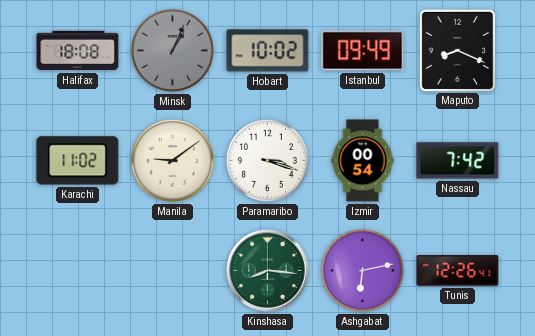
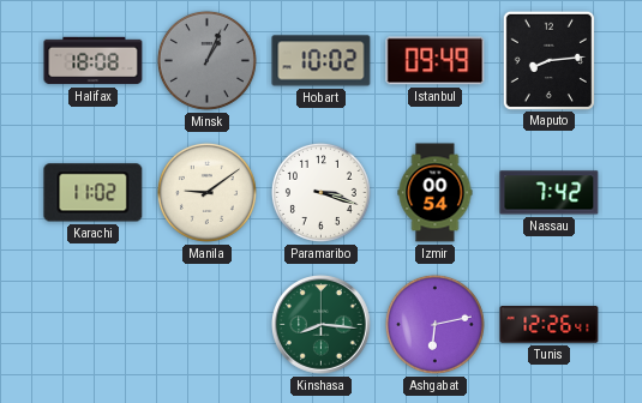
Maputo: 8:19 -> 8:14
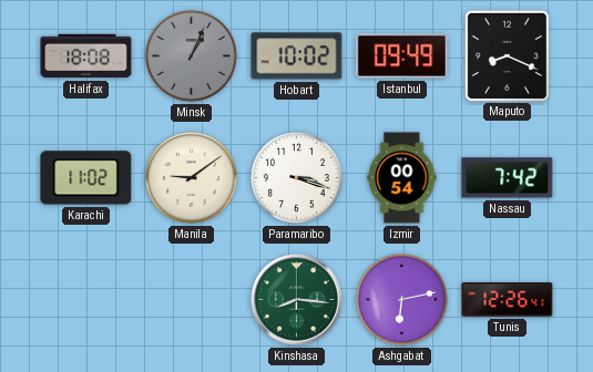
Maputo: 8:14 -> 8:19
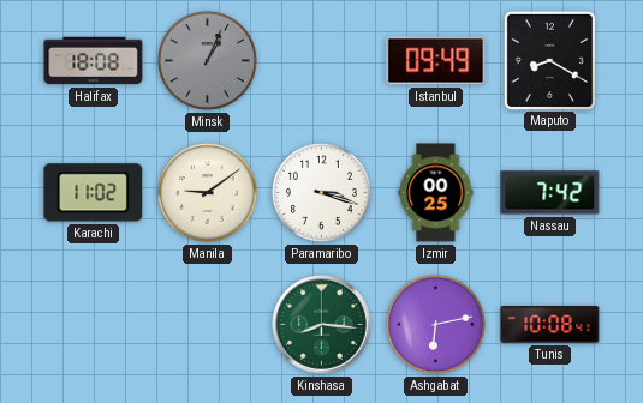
Hobart: 10:02 -> none
Maputo: 8:19 -> 8:20
Izmir: 00:54 -> 00:25
Tunis: 12:26 -> 10:08
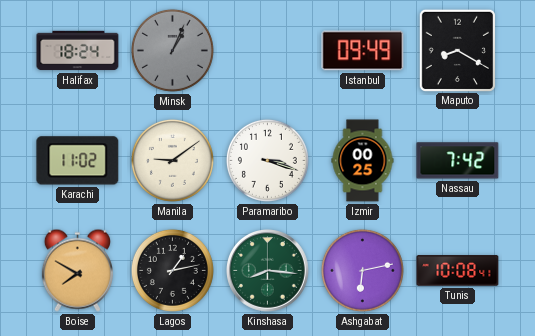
Halifax: 18:08 -> 18:24
Boise: none -> 7:50
Lagos: none -> 1:13
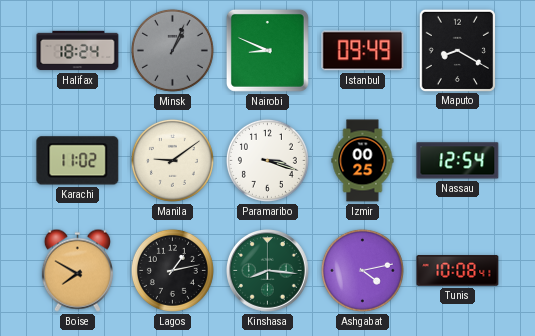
Nairobi: none -> 8:49
Nassau: 7:42 -> 12:54
Ashgabat: 6:13 -> 4:13
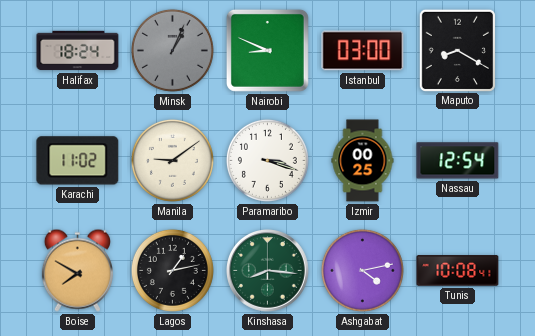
Istanbul: 09:49 -> 03:00
